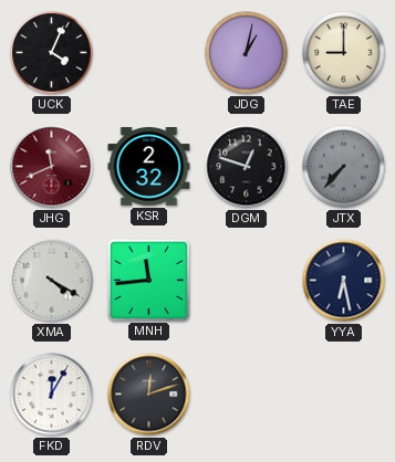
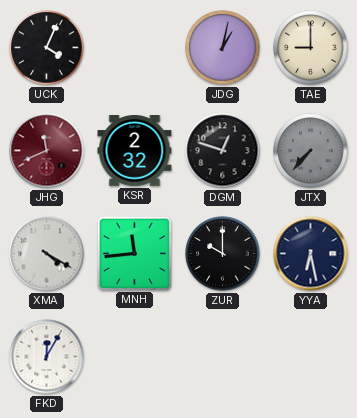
ZUR: none -> 10:00
RDV: 12:12 -> none
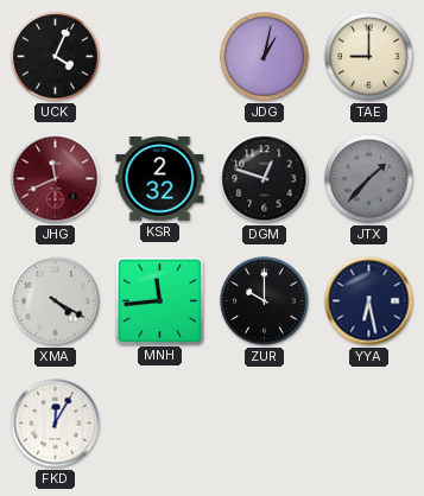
JTX: 7:37 -> 1:37
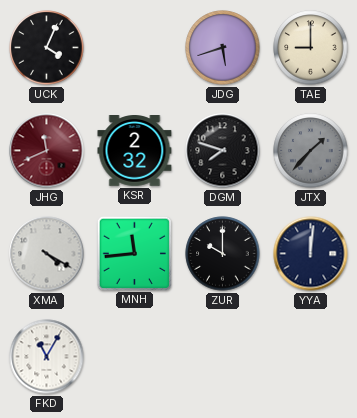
JDG: 1:02 -> 5:42
DGM: 12:48 -> 7:48
YYA: 6:28 -> 12:01
FKD: 12:05 -> 11:05
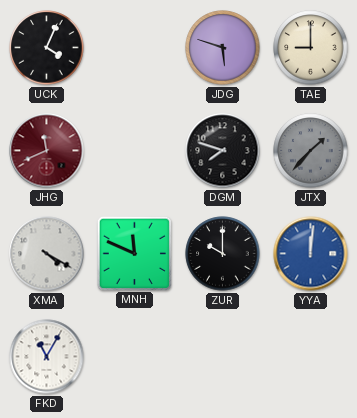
JDG: 5:42 -> 5:48
KSR: 2:32 -> none
MNH: 11:44 -> 11:49
YYA dial: navy -> blue
